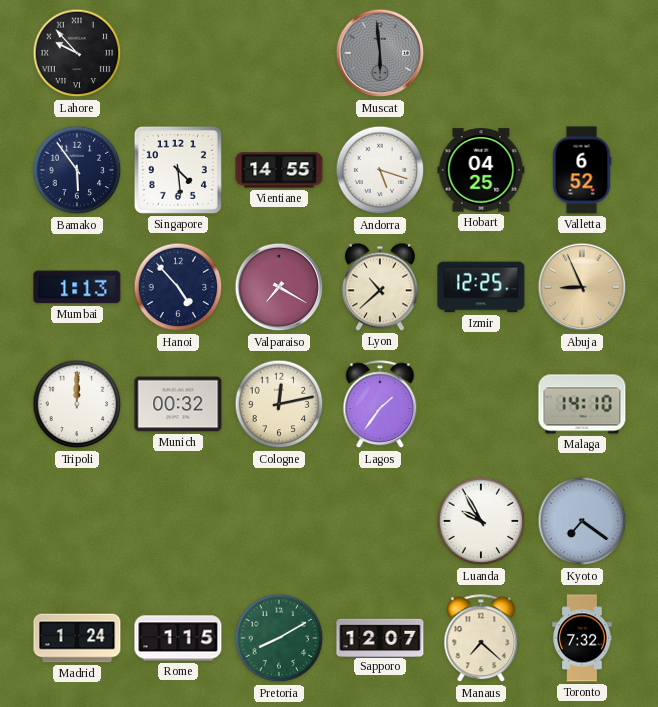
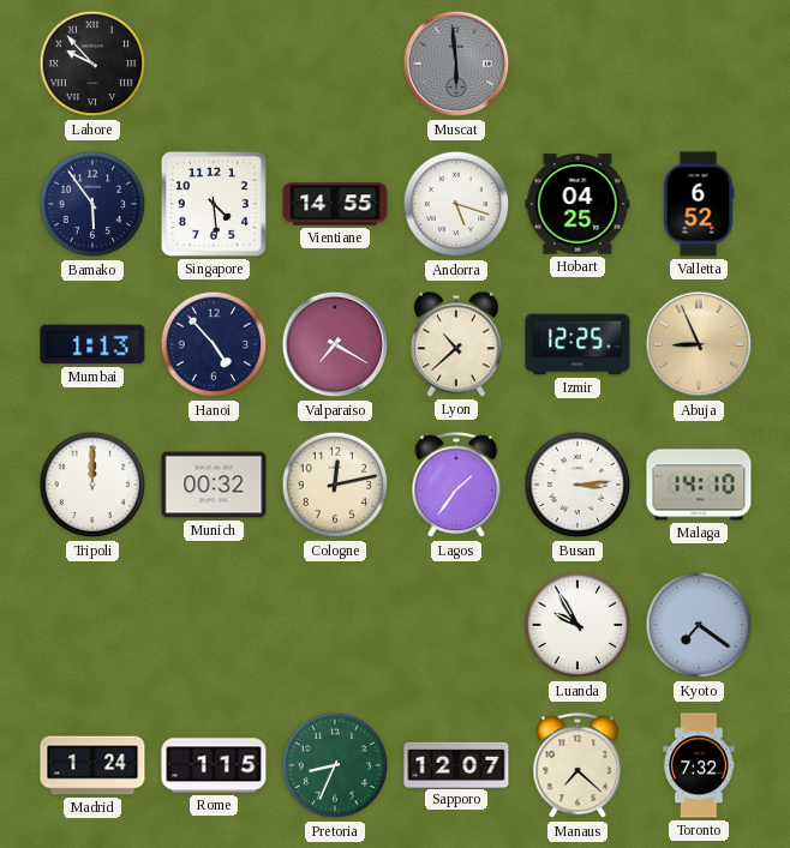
Busan: none -> 3:14
Pretoria: 8:10 -> 8:34
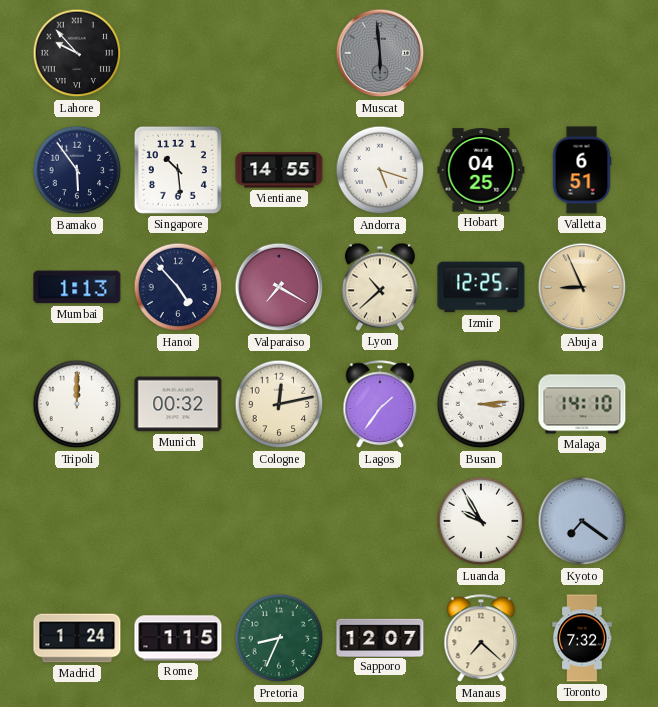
Singapore: 4:29 -> 10:29
Valletta: 6:52 -> 6:51
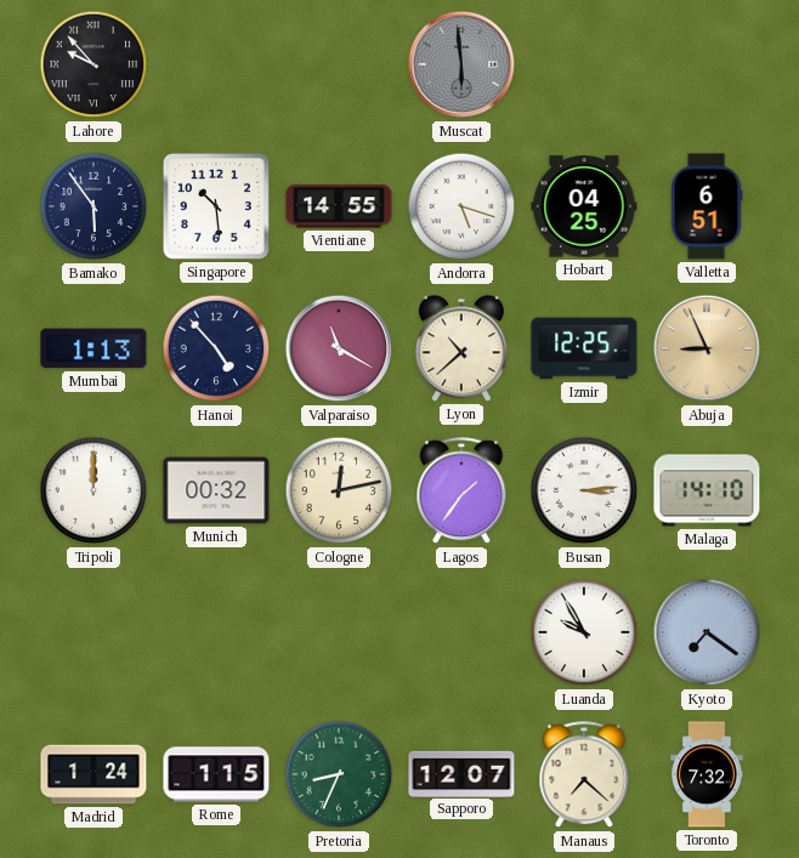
Valparaiso: 7:20 -> 11:20
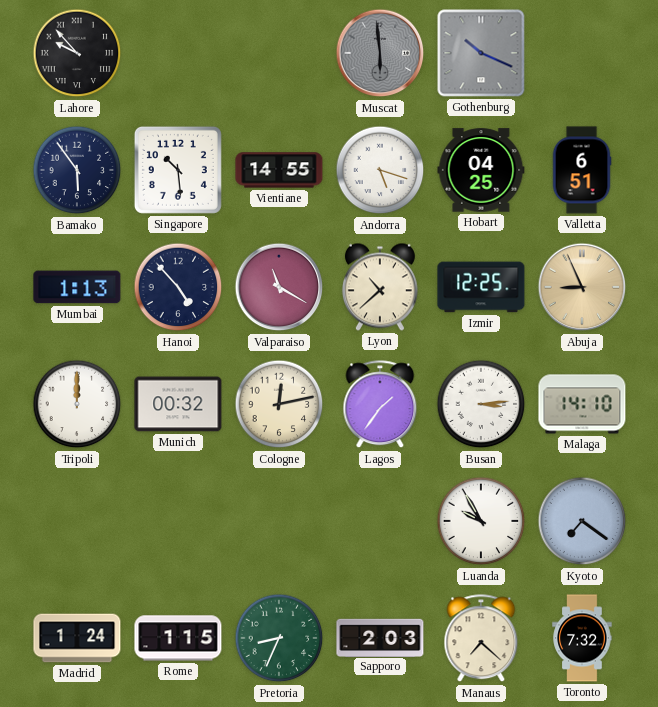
Gothenburg: none -> 10:19
Sapporo: 12:07 -> 2:03
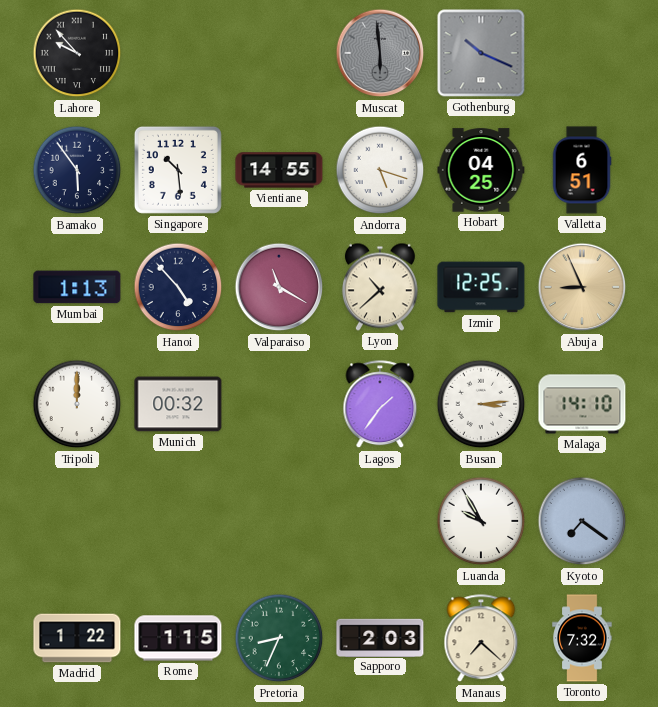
Cologne: 12:13 -> none
Madrid: 1:24 -> 1:22
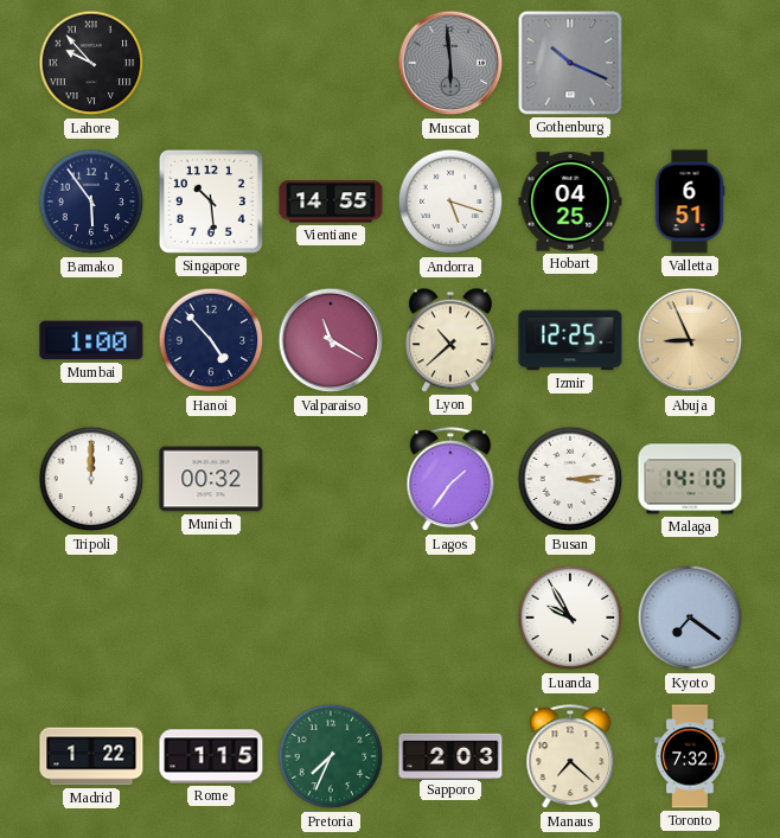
Mumbai: 1:13 -> 1:00
Pretoria: 8:34 -> 7:34
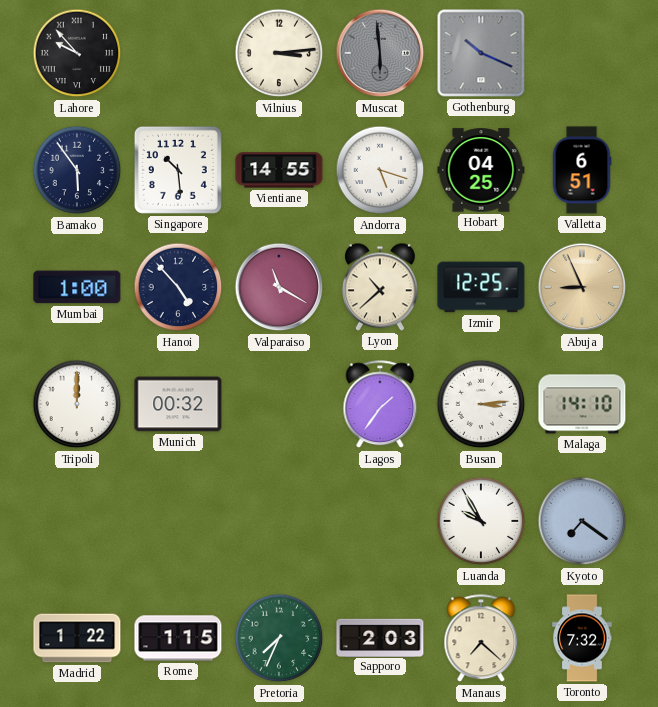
Vilnius: none -> 3:14
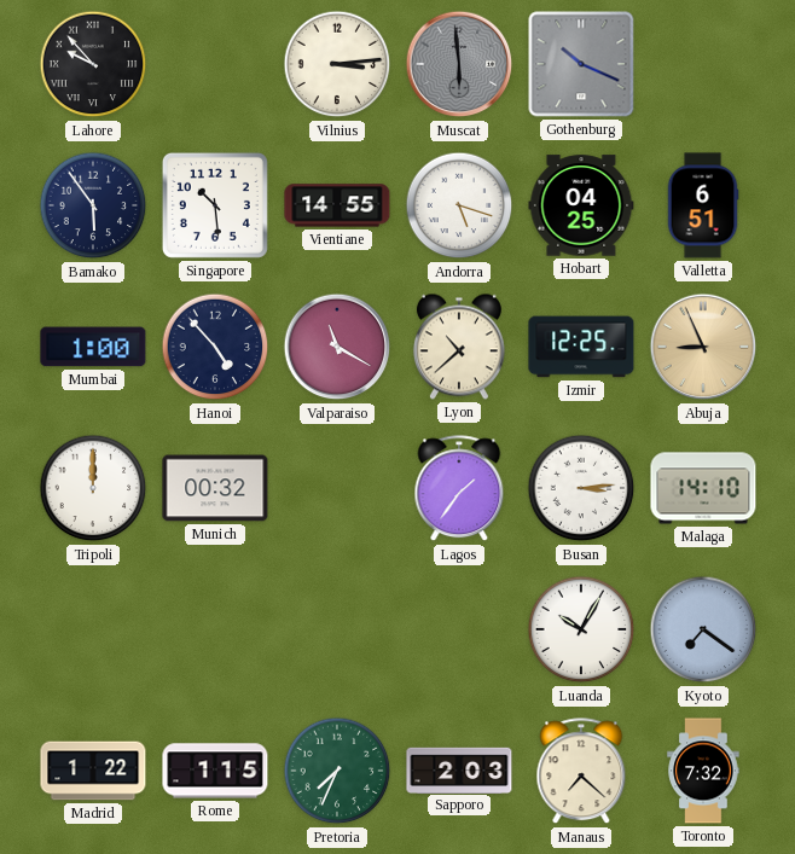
Luanda: 9:55 -> 10:05
